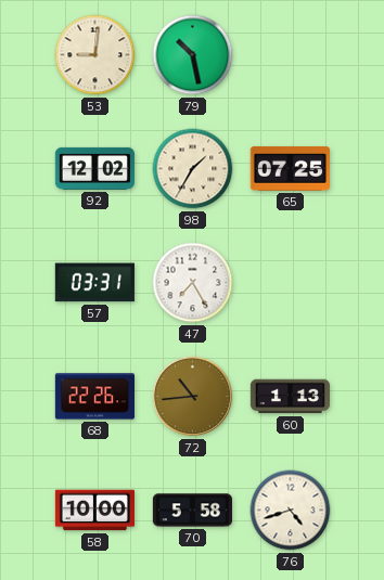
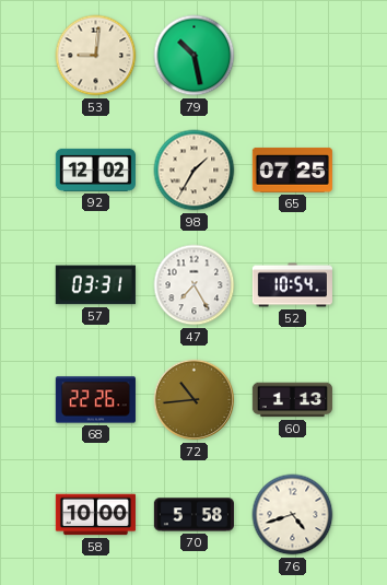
52: none -> 10:54
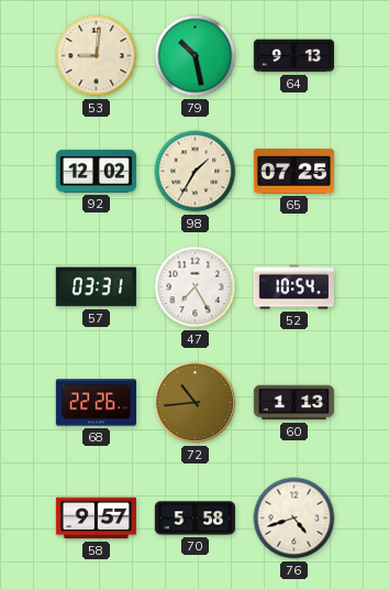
64: none -> 9:13
58: 10:00 -> 9:57
